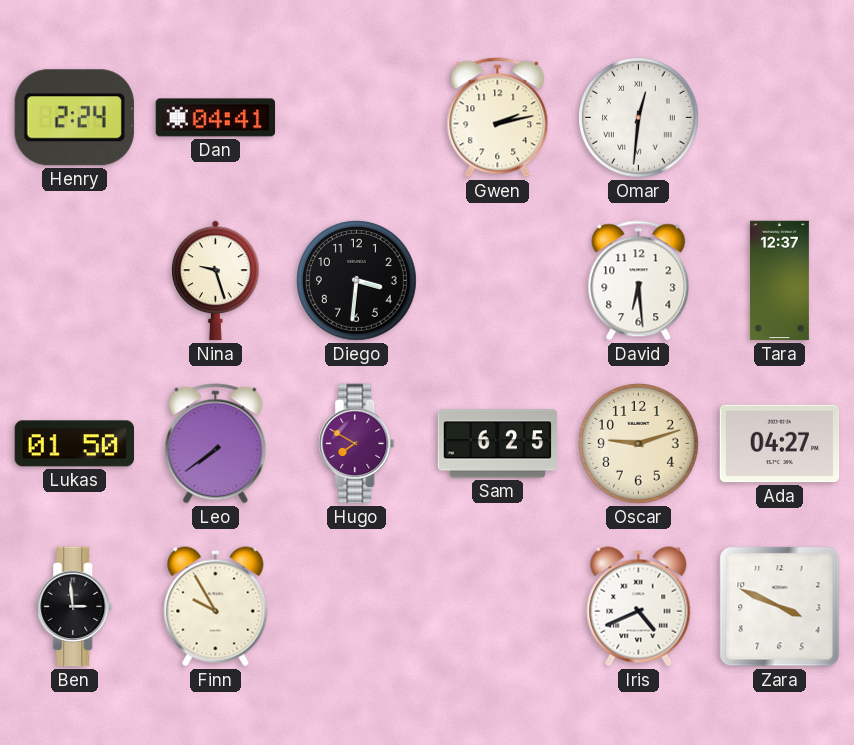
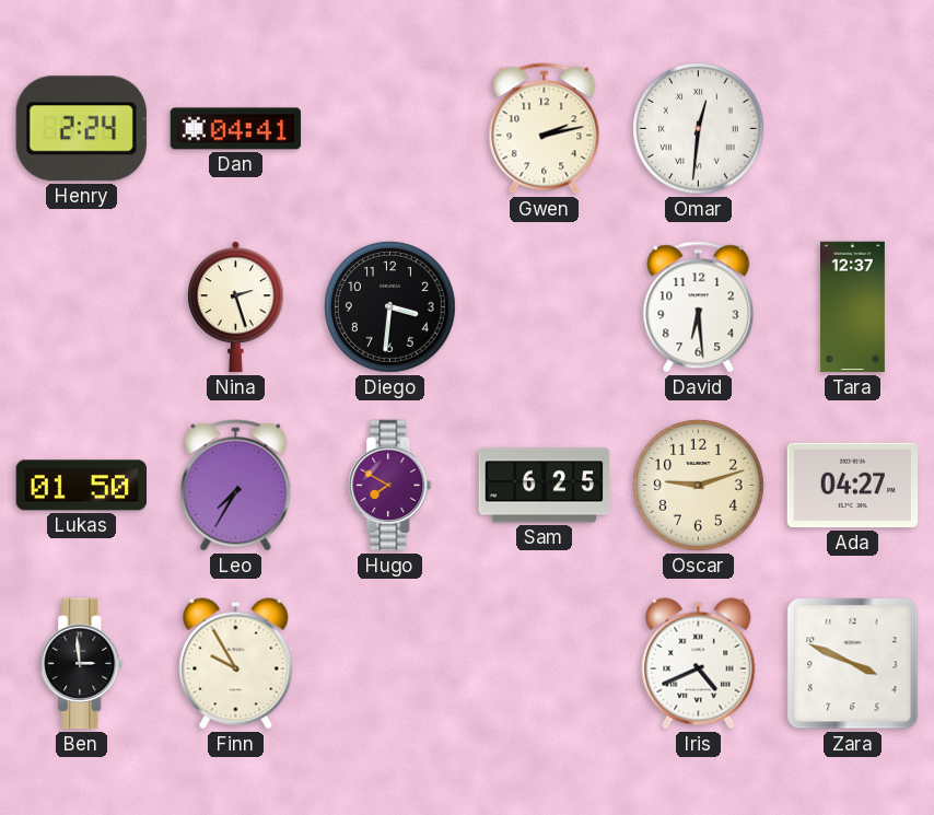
Nina: 9:27 -> 2:27
Leo: 7:39 -> 7:35
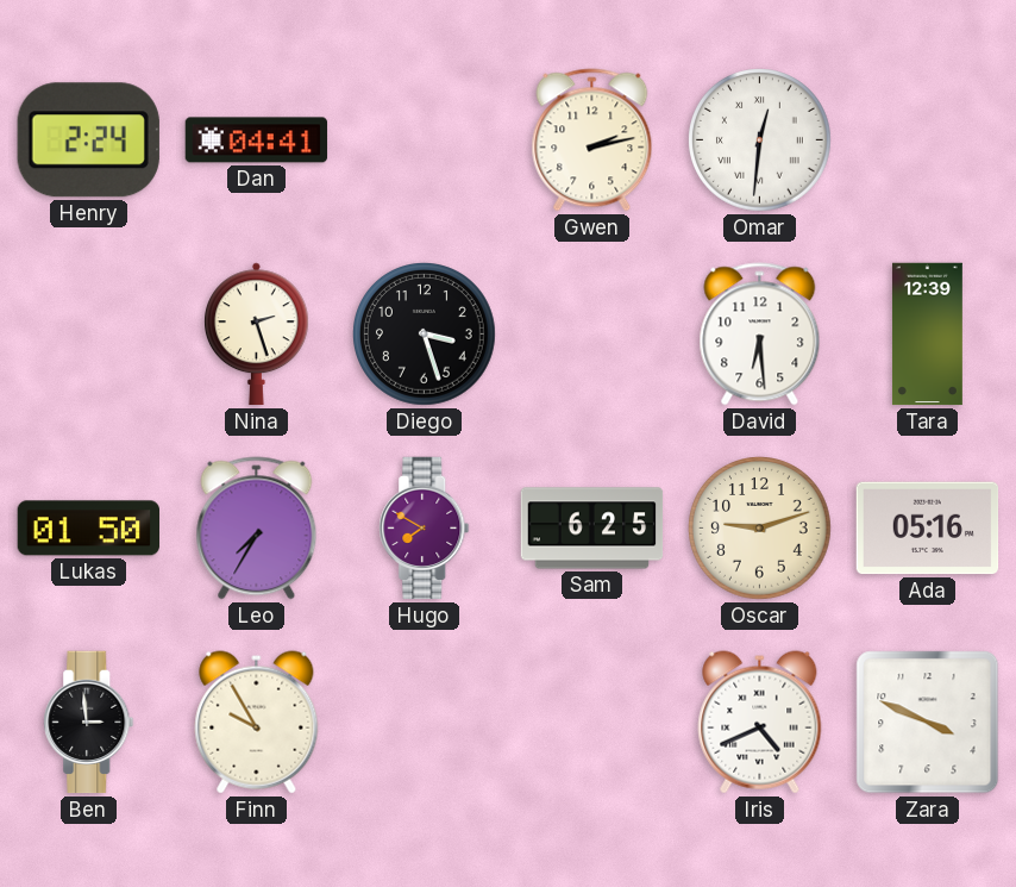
Diego: 3:31 -> 3:27
Tara: 12:37 -> 12:39
Ada: 04:27 -> 05:16
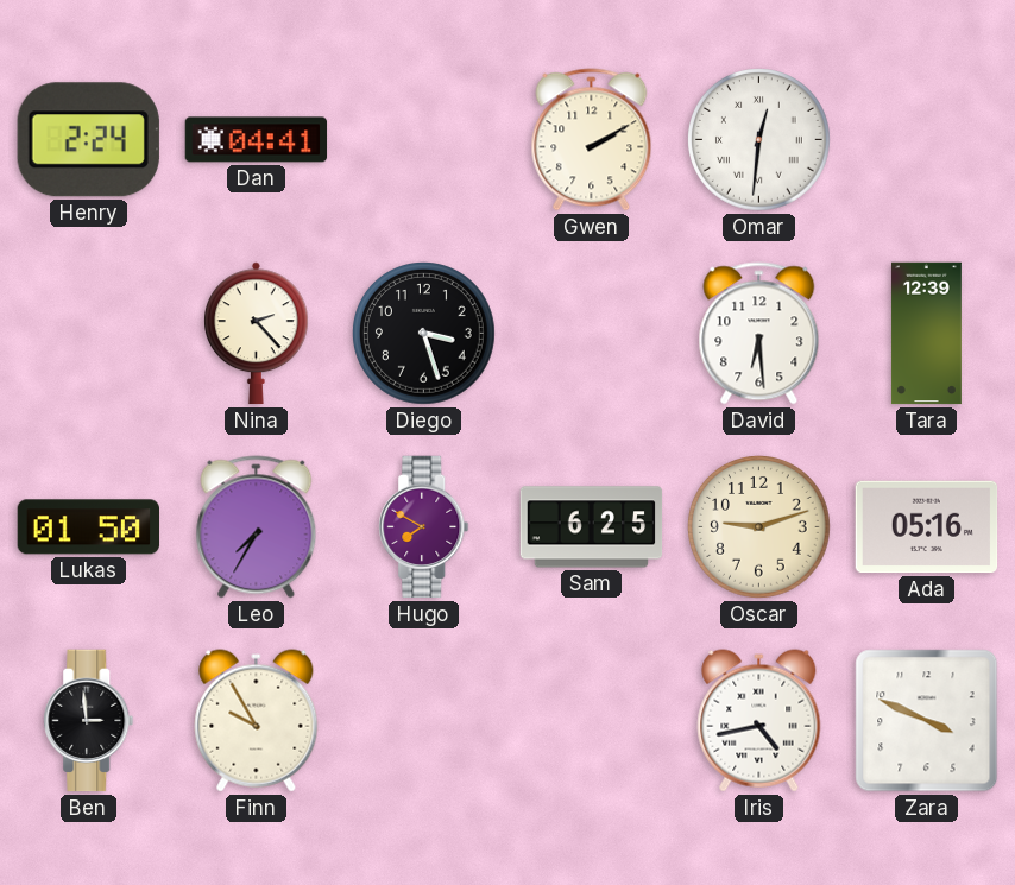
Gwen: 2:13 -> 2:10
Nina: 2:27 -> 2:23
Iris: 4:41 -> 4:43
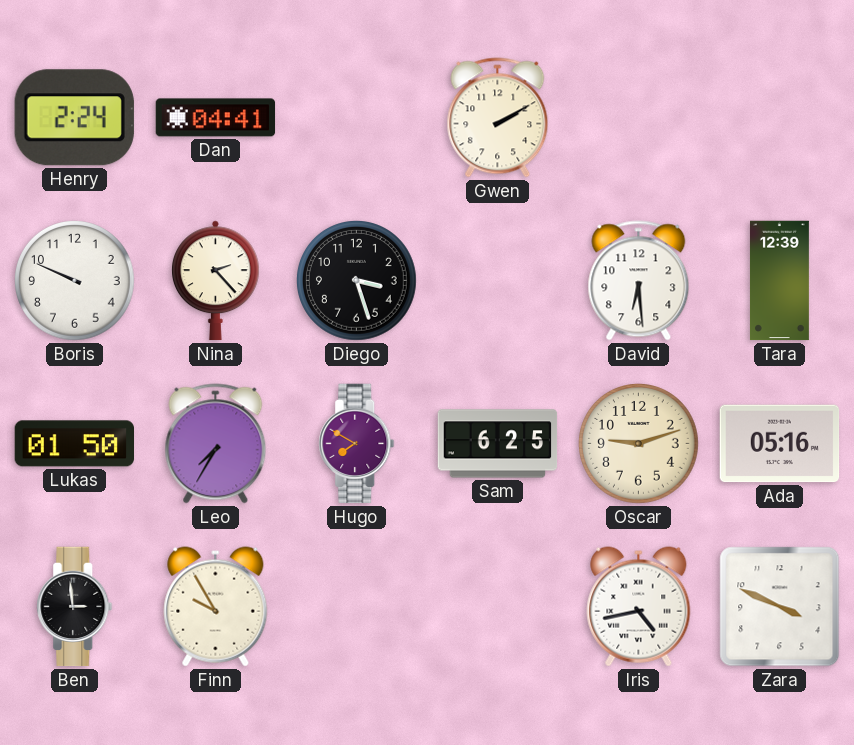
Omar: 12:31 -> none
Boris: none -> 9:49
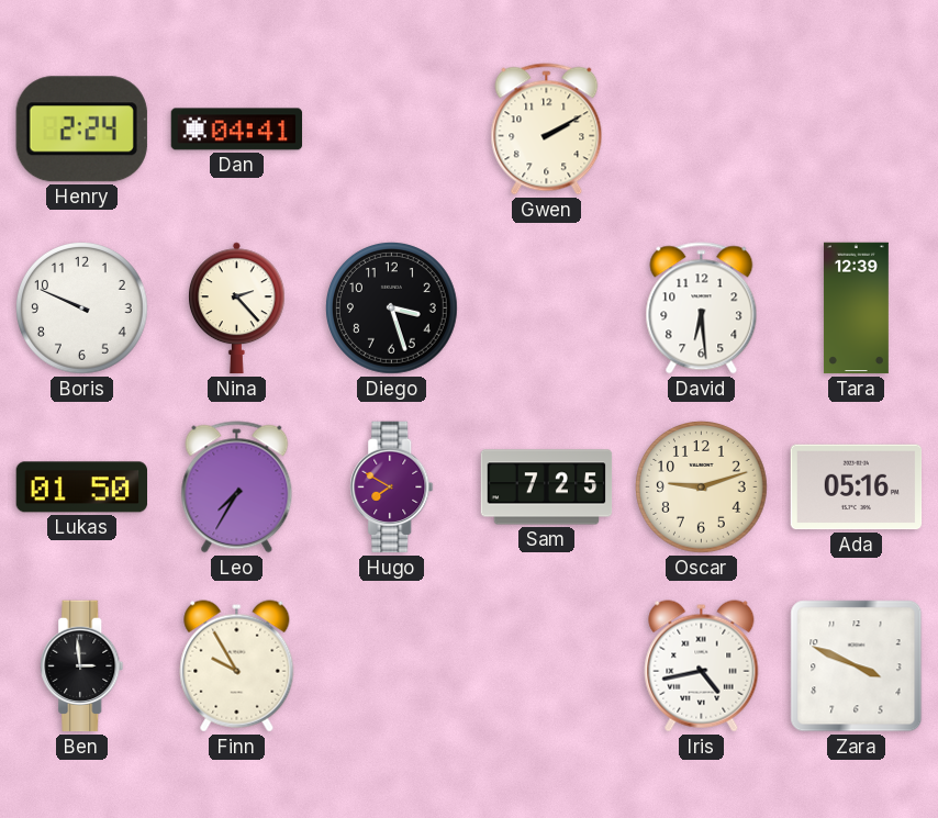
Sam: 6:25 -> 7:25
